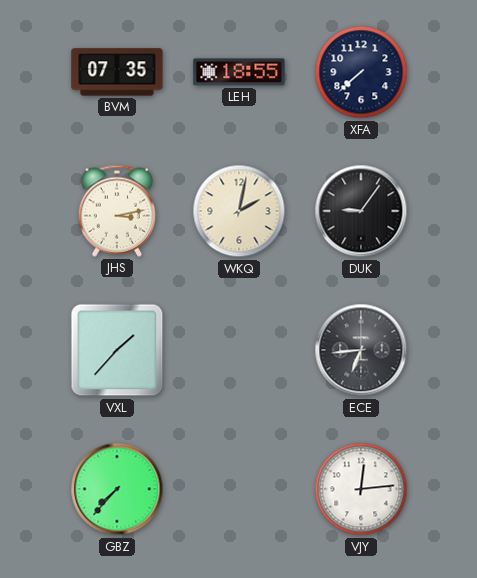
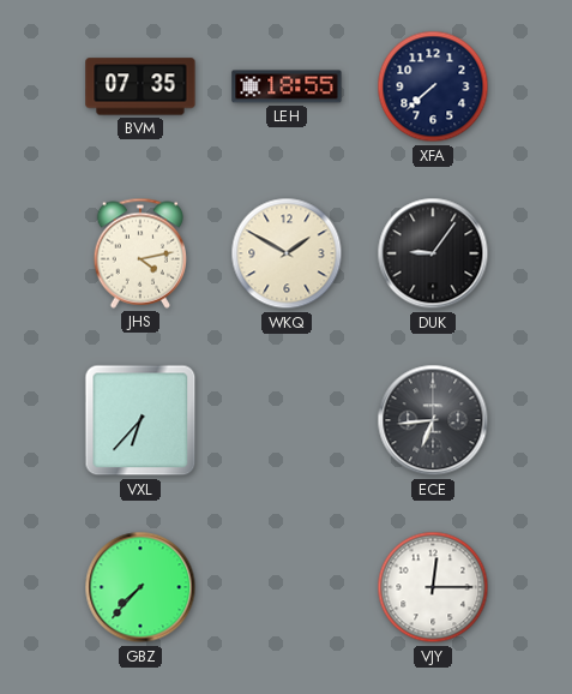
JHS: 3:13 -> 4:13
WKQ: 2:02 -> 1:50
VXL: 1:37 -> 6:37
VJY: 12:14 -> 12:15
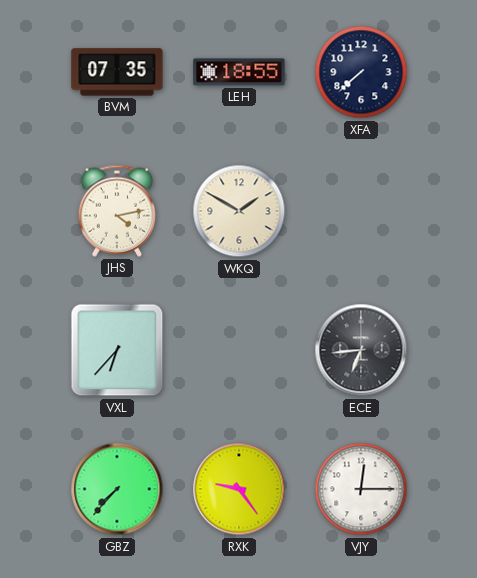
DUK: 9:06 -> none
RXK: none -> 9:24
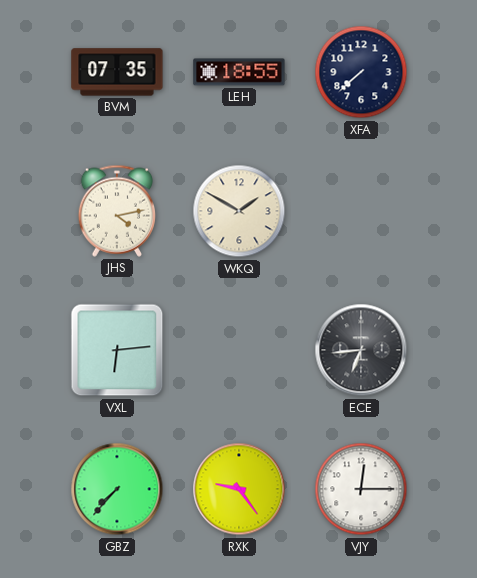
VXL: 6:37 -> 6:14
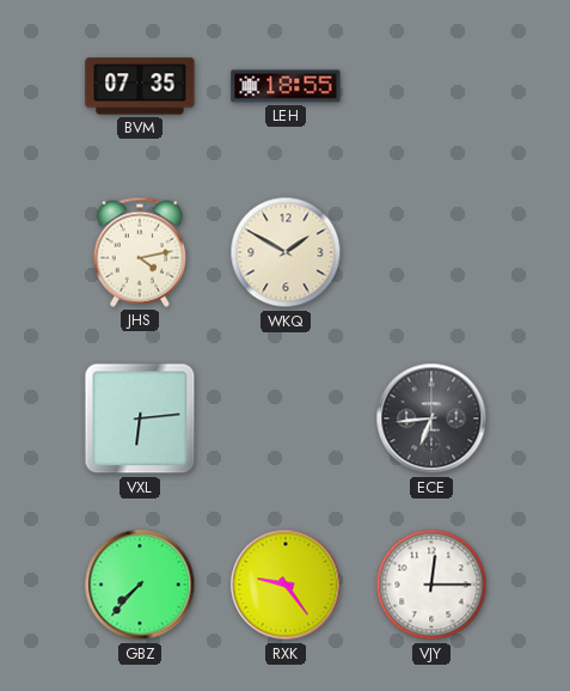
XFA: 7:38 -> none
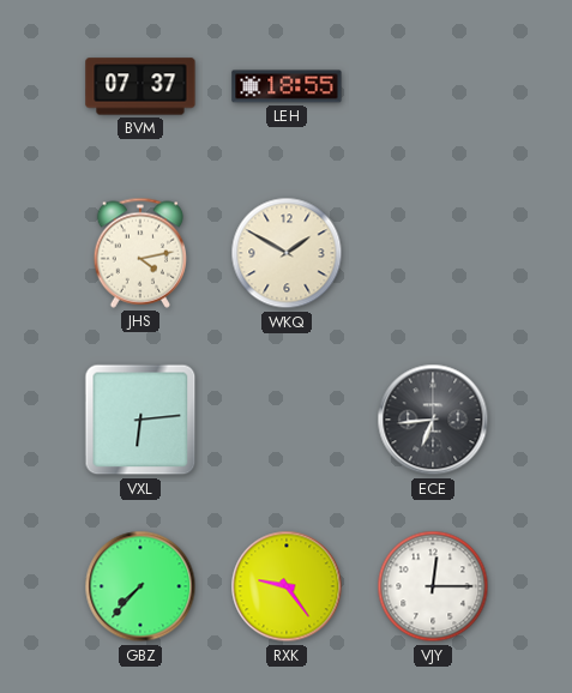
BVM: 07:35 -> 07:37
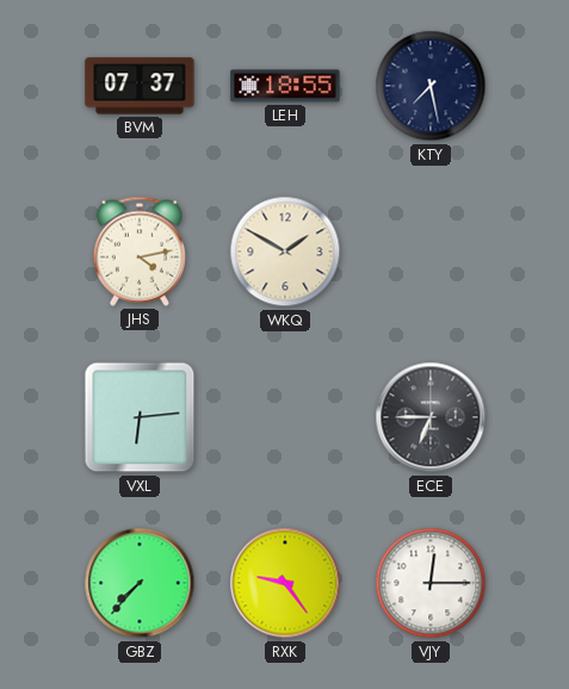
KTY: none -> 7:28
ECE: 6:44 -> 6:45
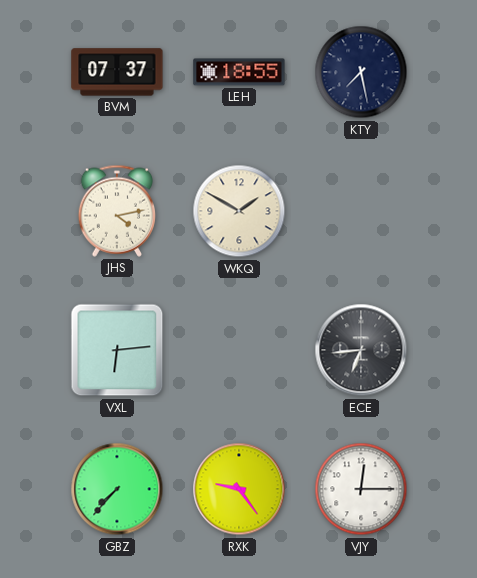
ECE: 6:45 -> 6:44
